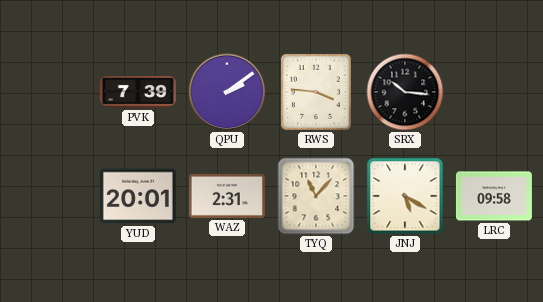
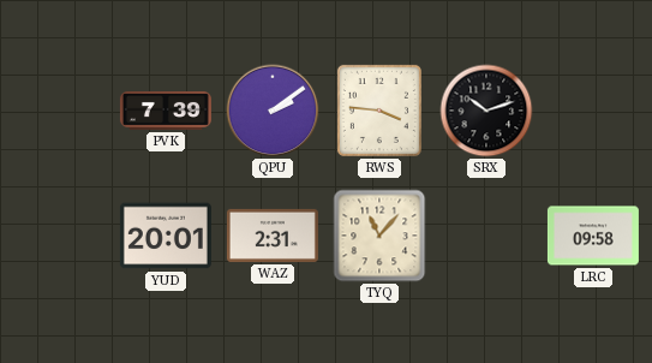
SRX: 10:16 -> 10:12
JNJ: 5:20 -> none
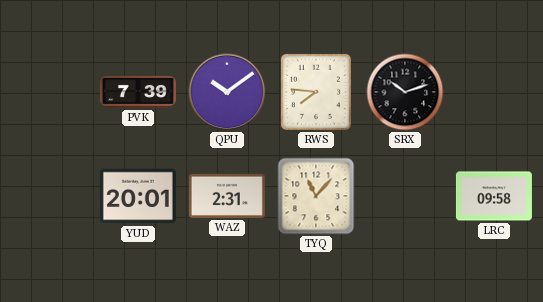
QPU: 2:09 -> 10:09
RWS: 3:46 -> 7:46
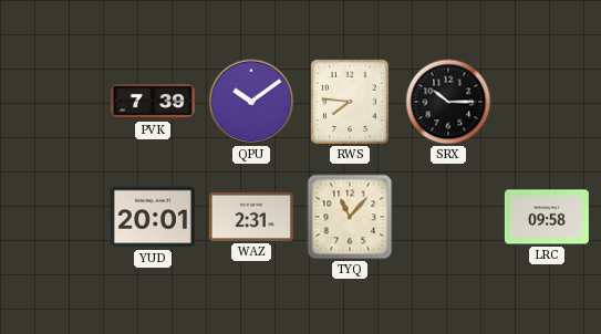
SRX: 10:12 -> 10:15
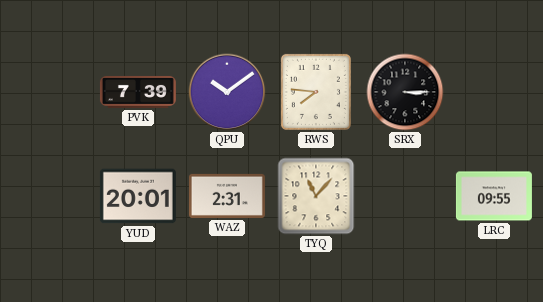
SRX: 10:15 -> 3:15
LRC: 09:58 -> 09:55
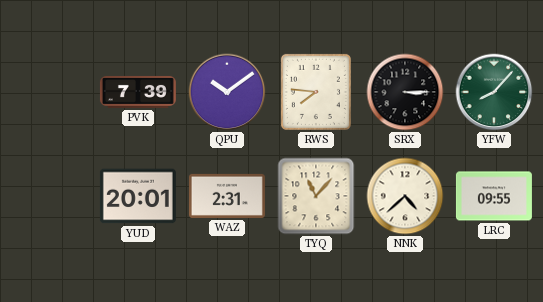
YFW: none -> 8:07
NNK: none -> 4:38
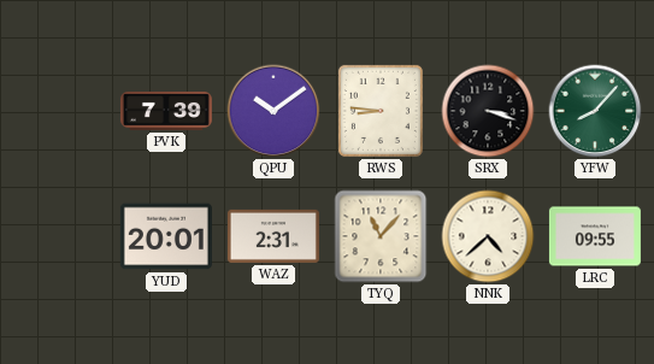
RWS: 7:46 -> 8:46
SRX: 3:15 -> 3:18
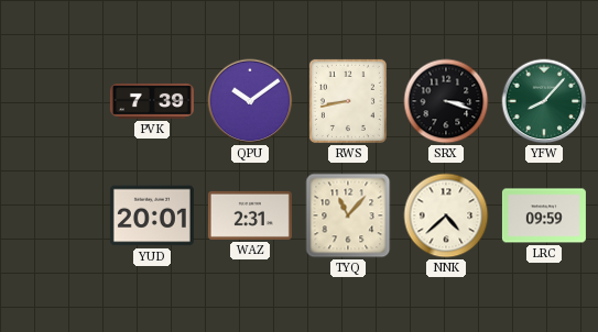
RWS: 8:46 -> 8:43
LRC: 09:55 -> 09:59
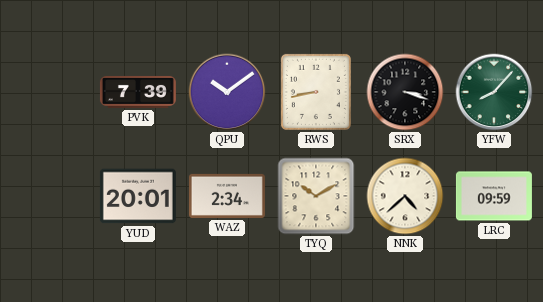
WAZ: 2:31 -> 2:34
TYQ: 11:07 -> 10:10
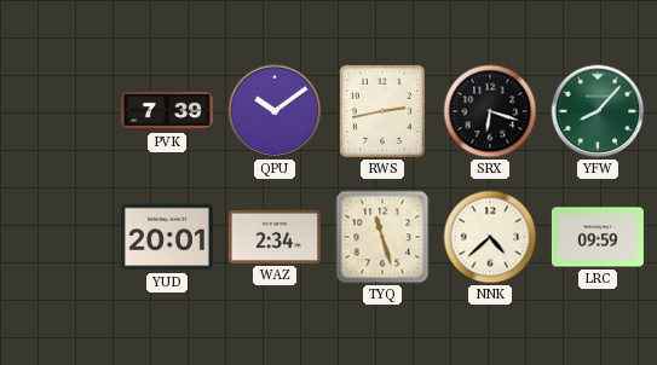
RWS: 8:43 -> 2:43
SRX: 3:18 -> 6:18
TYQ: 10:10 -> 11:27
